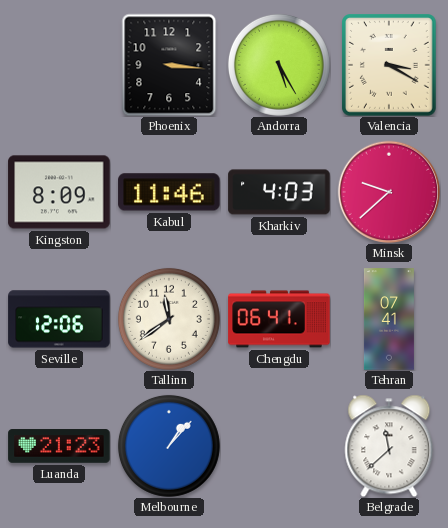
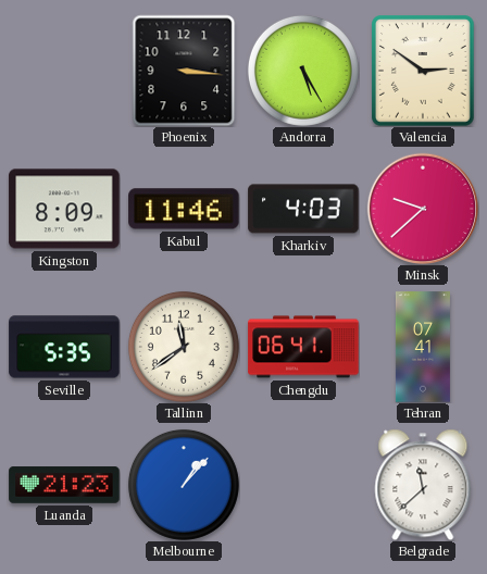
Valencia: 3:20 -> 2:51
Seville: 12:06 -> 5:35
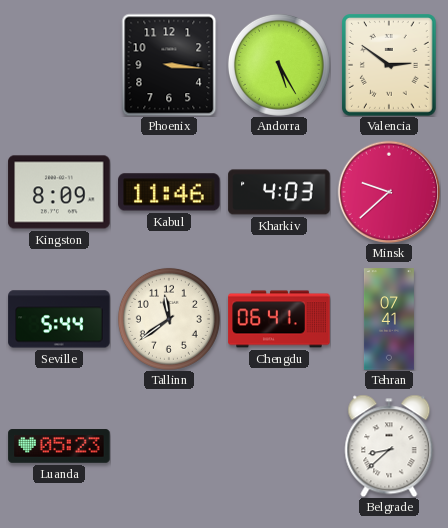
Seville: 5:35 -> 5:44
Luanda: 21:23 -> 05:23
Melbourne: 1:07 -> none
Belgrade: 11:38 -> 8:38
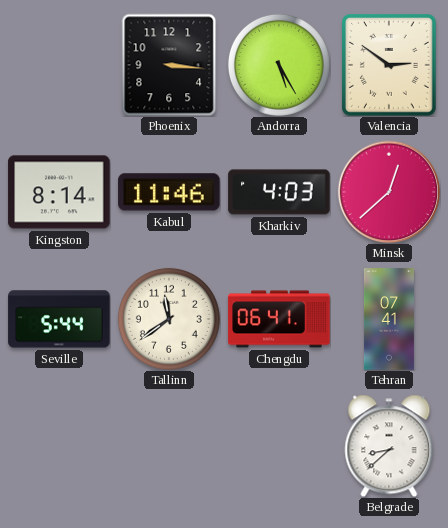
Kingston: 8:09 -> 8:14
Minsk: 9:38 -> 12:38
Luanda: 05:23 -> none
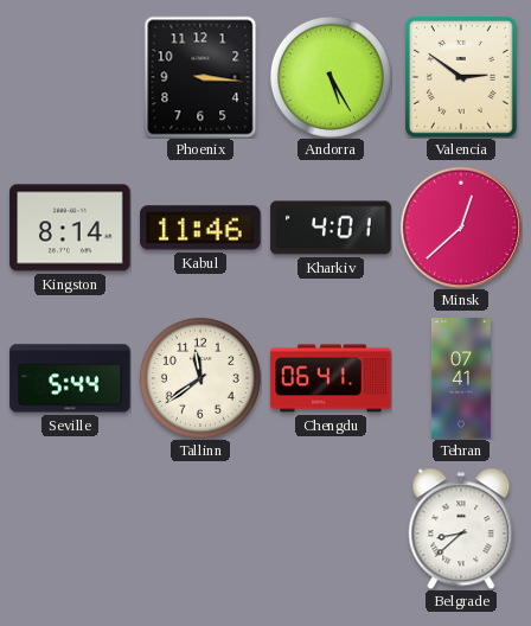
Kharkiv: 4:03 -> 4:01
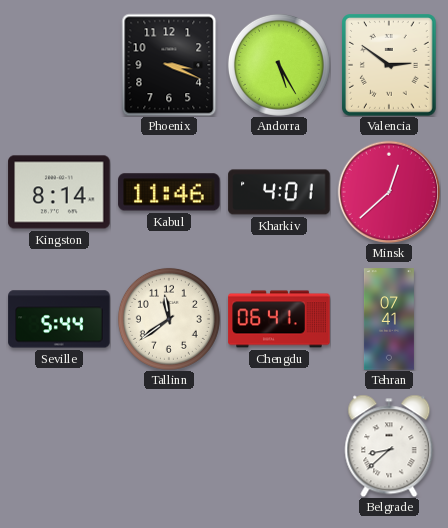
Phoenix: 3:16 -> 3:19
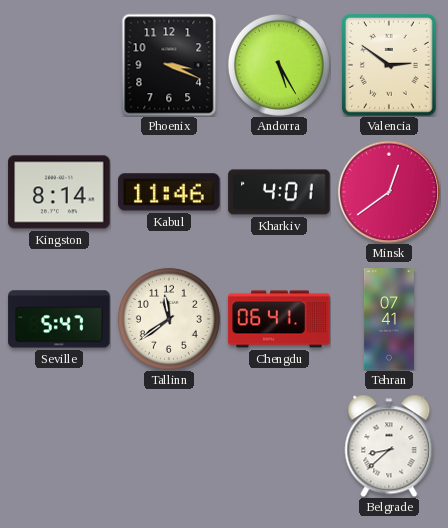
Minsk: 12:38 -> 12:39
Seville: 5:44 -> 5:47
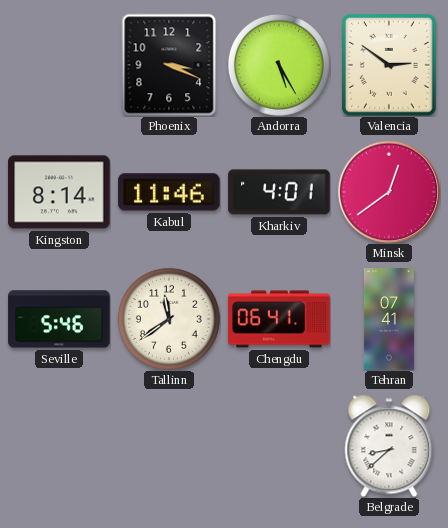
Seville: 5:47 -> 5:46
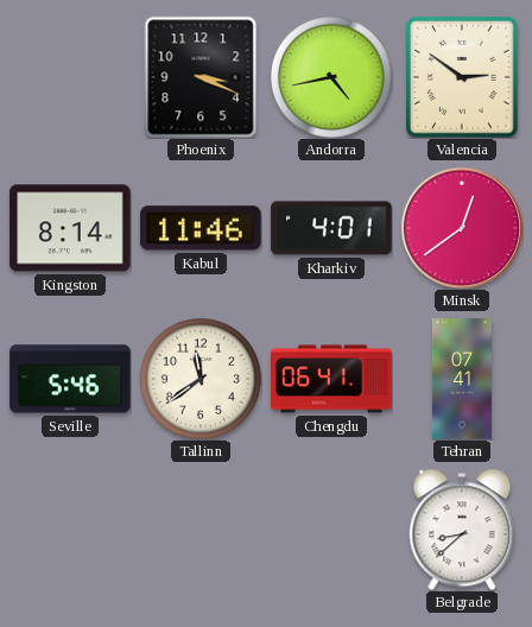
Andorra: 5:25 -> 4:43
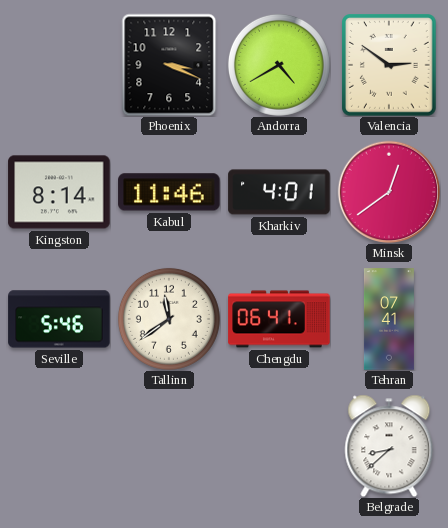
Andorra: 4:43 -> 4:40
